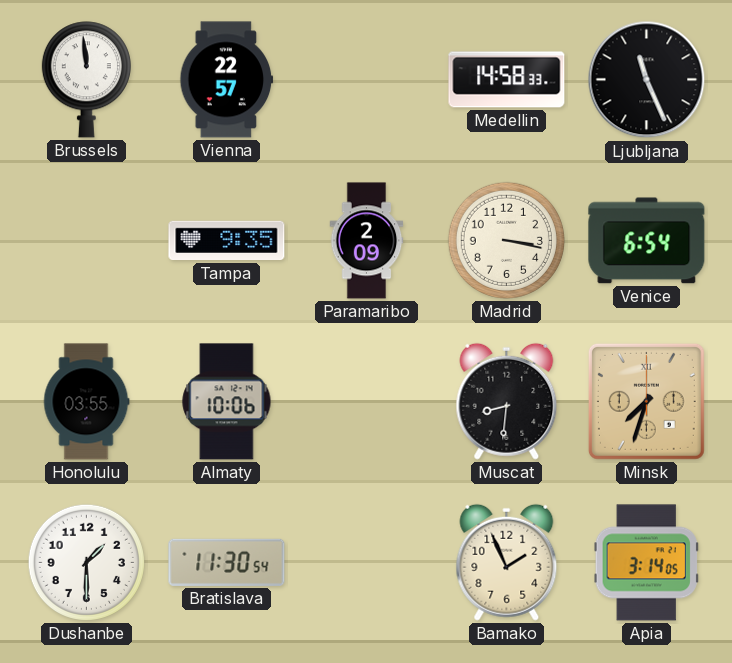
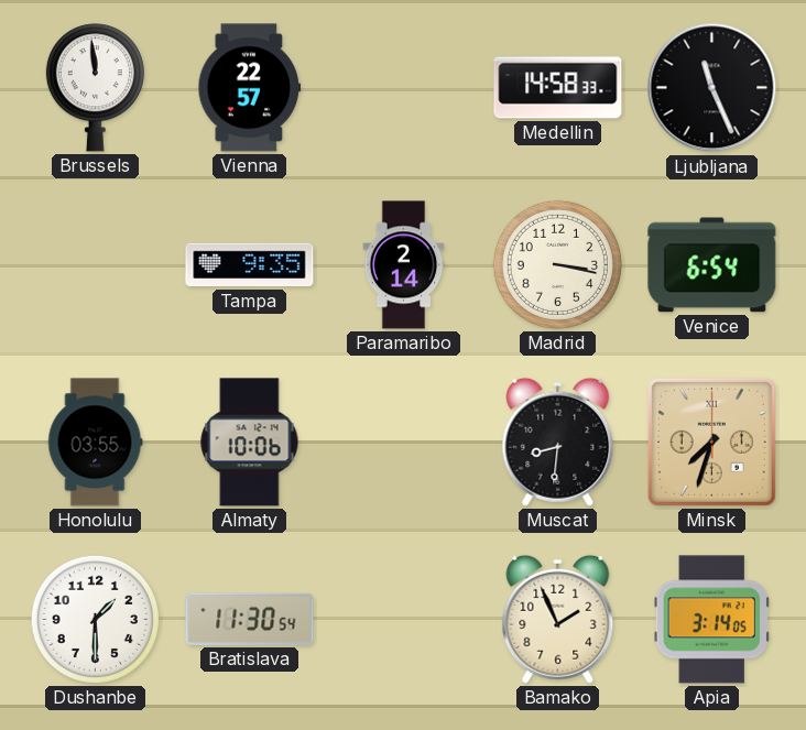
Paramaribo: 2:09 -> 2:14
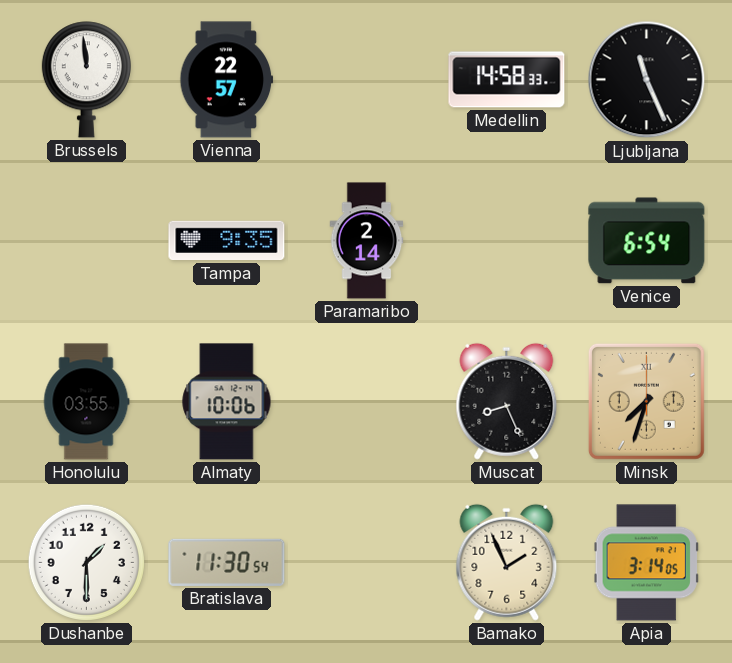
Madrid: 3:17 -> none
Muscat: 8:31 -> 8:26
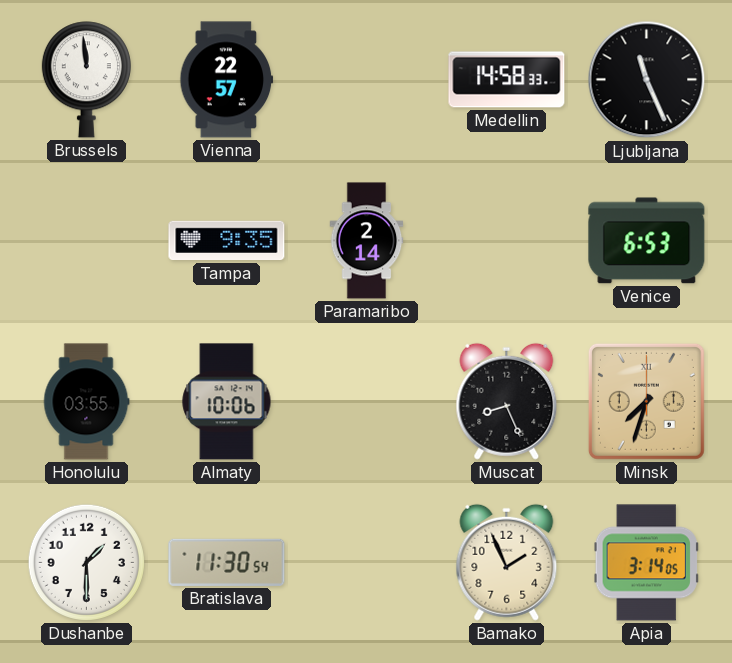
Venice: 6:54 -> 6:53
